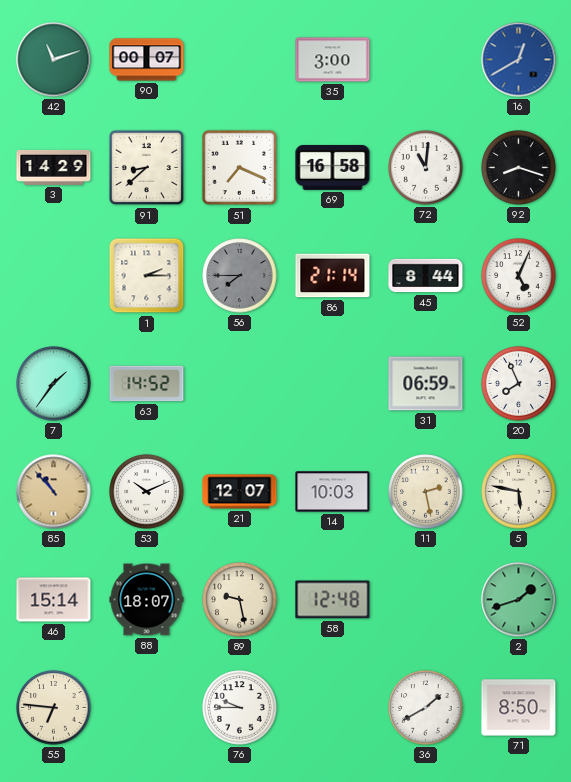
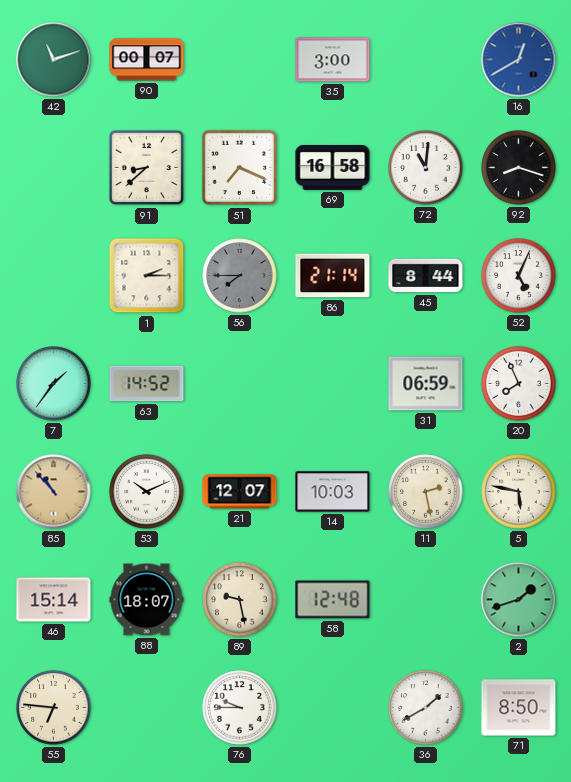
3: 14:29 -> none
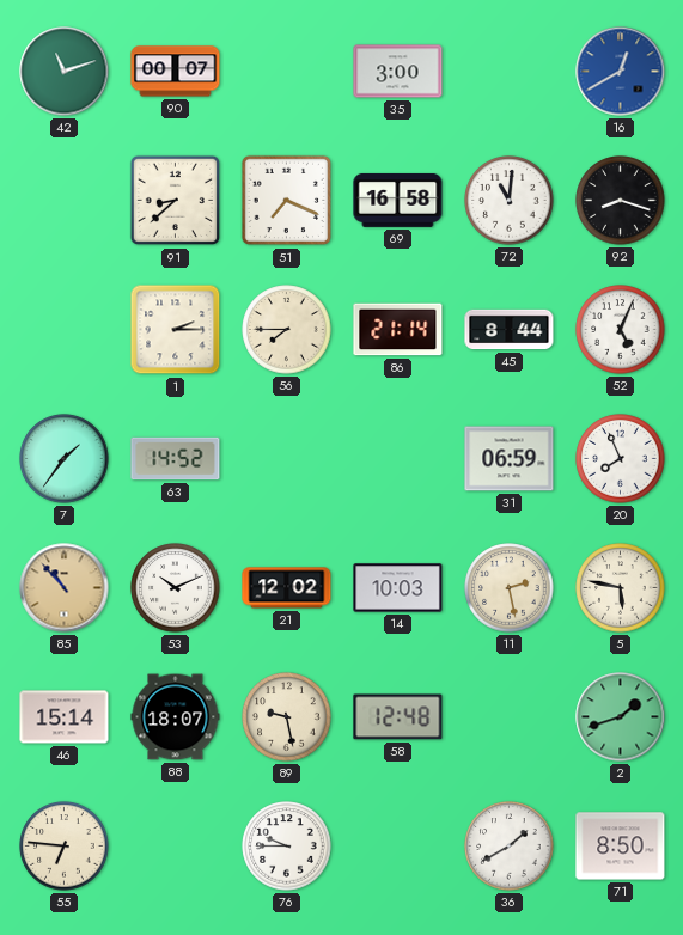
56 dial: grey -> cream
21: 12:07 -> 12:02
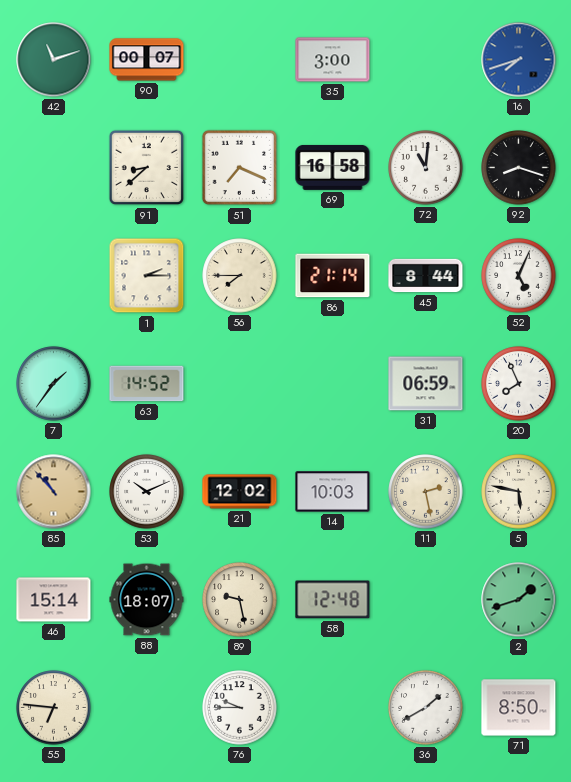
16: 12:40 -> 7:42
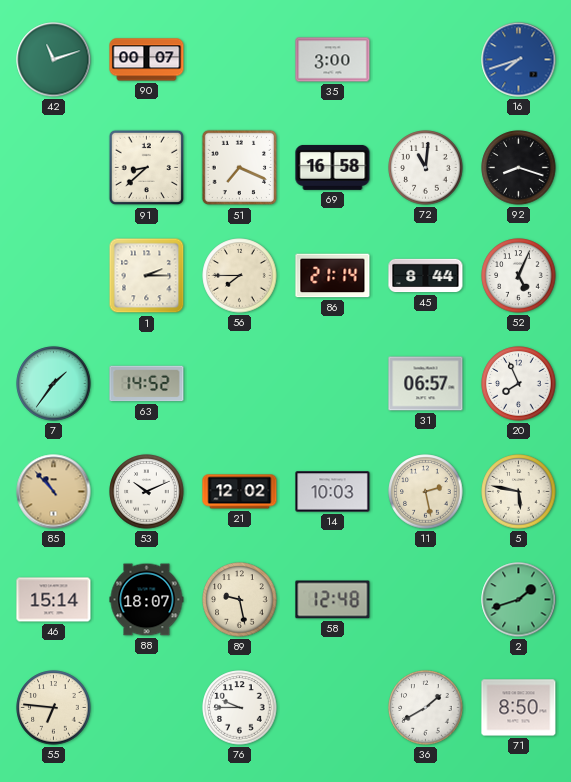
31: 06:59 -> 06:57
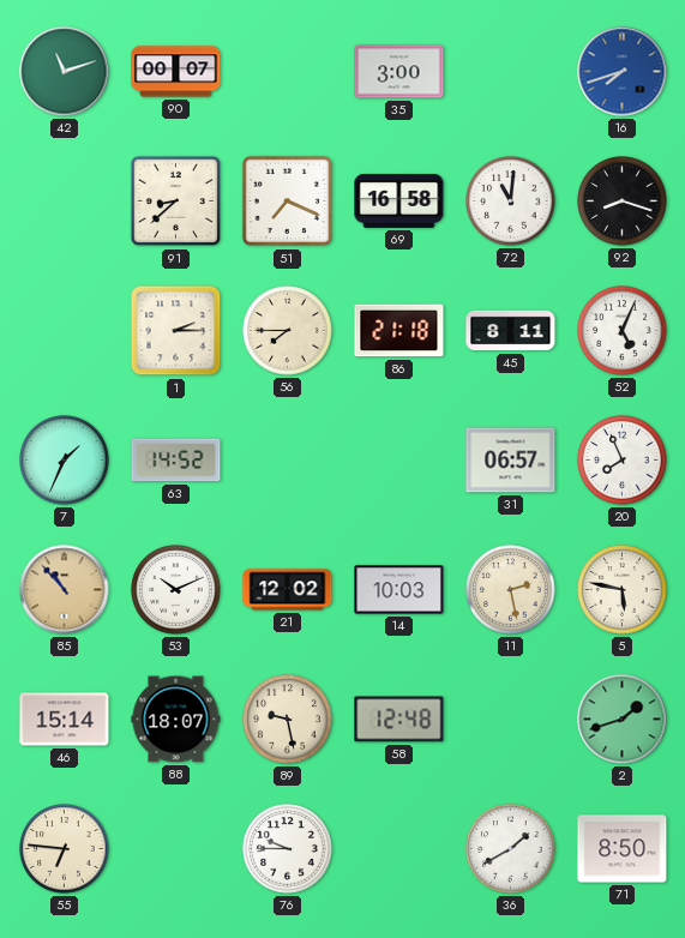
86: 21:14 -> 21:18
45: 8:44 -> 8:11
7: 1:36 -> 1:34
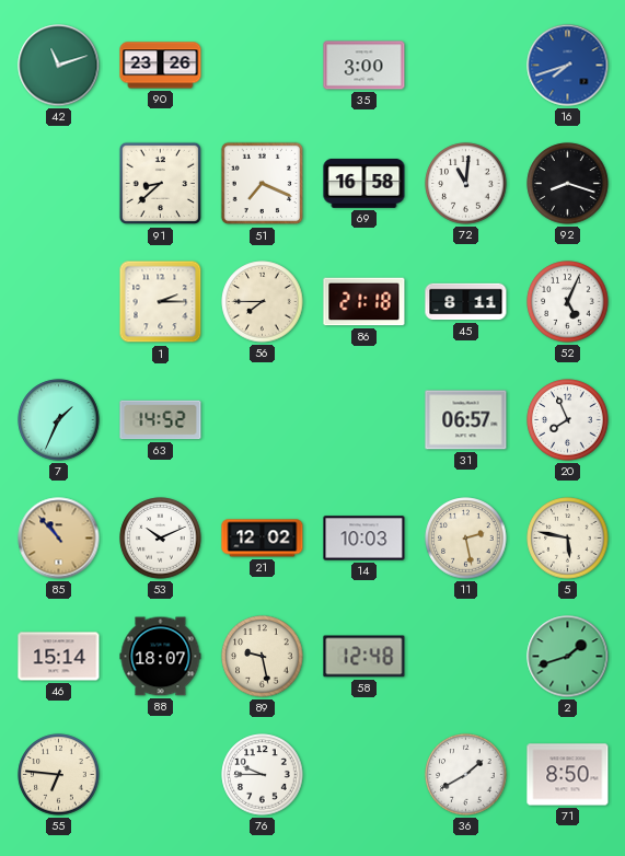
90: 00:07 -> 23:26
